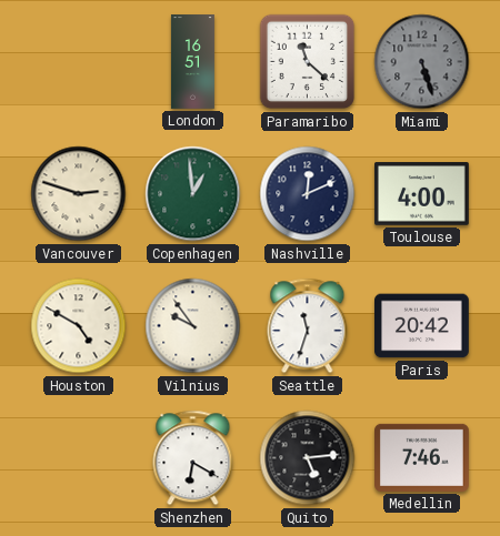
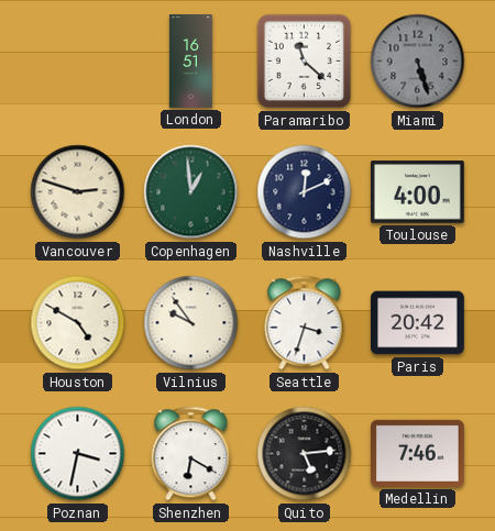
Seattle: 11:33 -> 3:33
Poznan: none -> 3:32
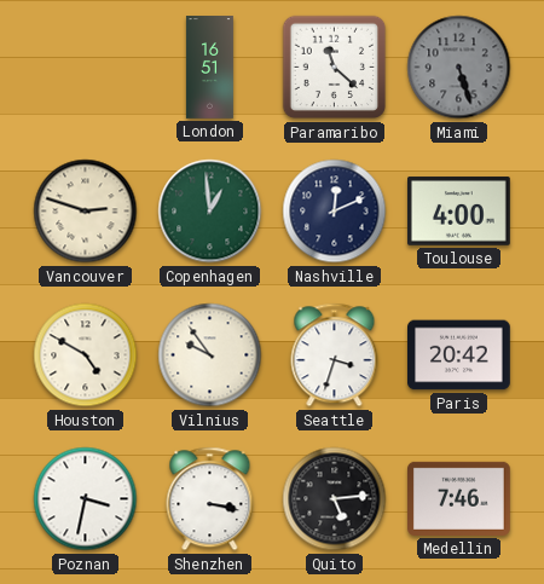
Shenzhen: 6:20 -> 3:17
